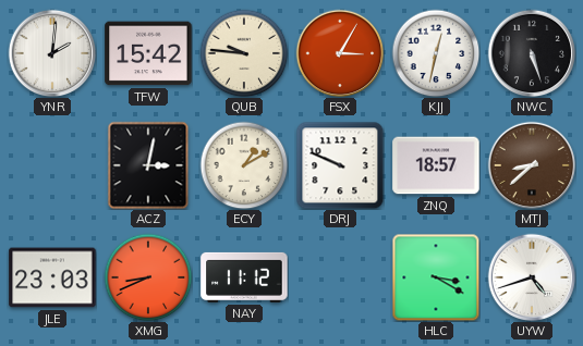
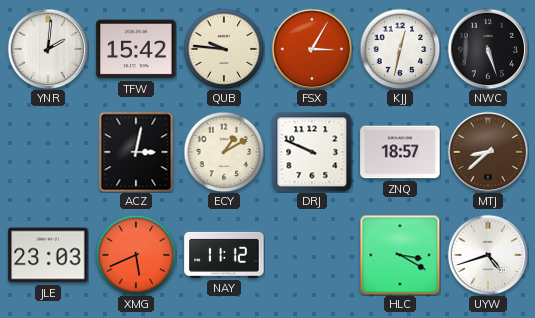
XMG: 8:41 -> 5:41
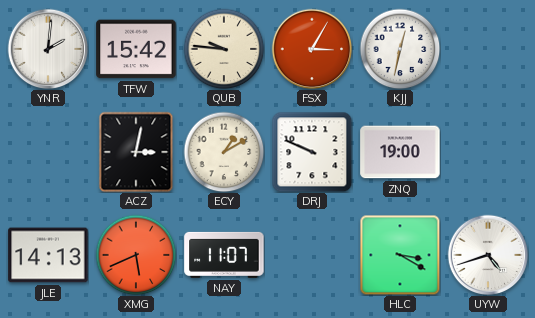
NWC: 5:27 -> none
ZNQ: 18:57 -> 19:00
MTJ: 8:38 -> none
JLE: 23:03 -> 14:13
NAY: 11:12 -> 11:07
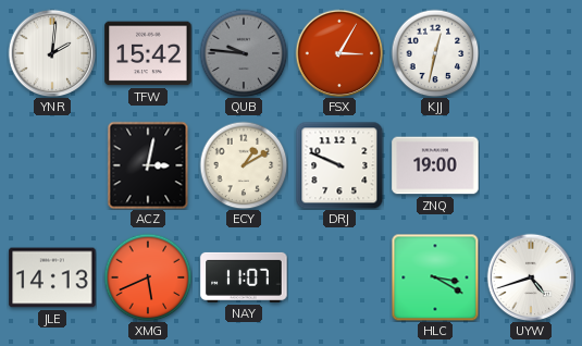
QUB dial: cream -> grey
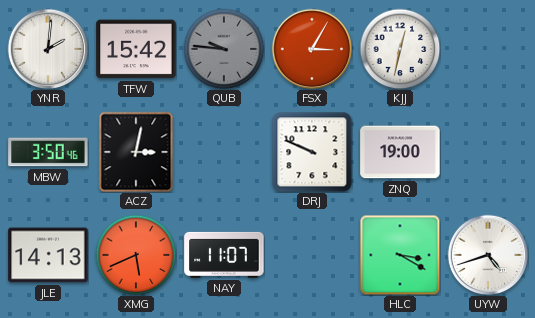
MBW: none -> 3:50
ECY: 1:10 -> none
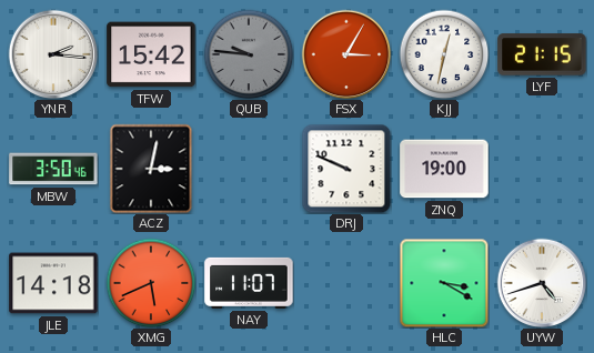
YNR: 2:01 -> 2:16
LYF: none -> 21:15
JLE: 14:13 -> 14:18
